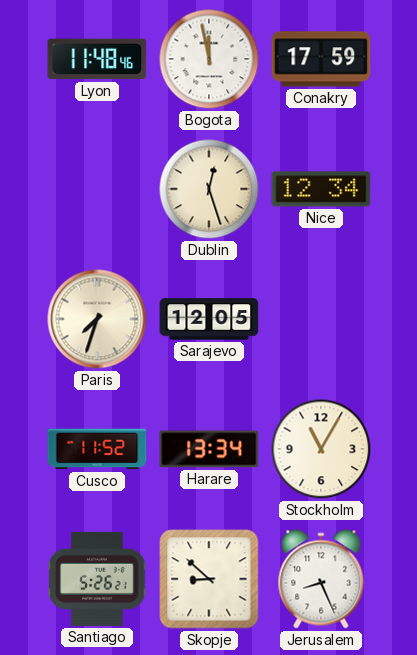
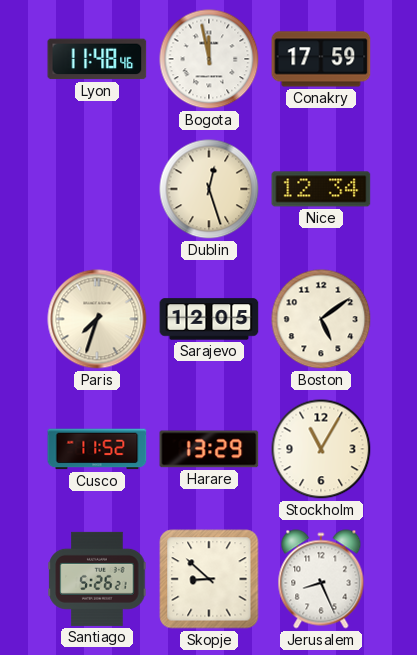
Boston: none -> 5:09
Harare: 13:34 -> 13:29
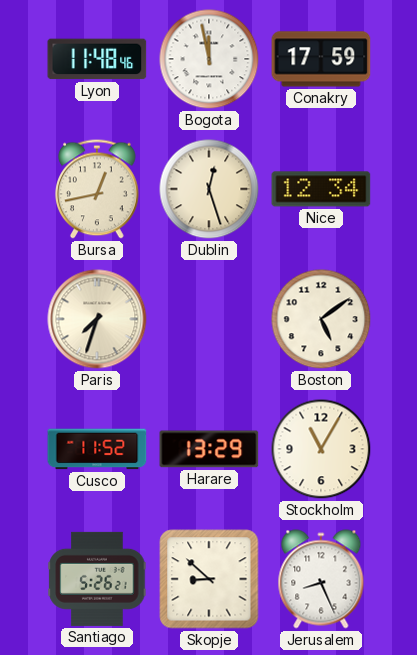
Bursa: none -> 12:43
Sarajevo: 12:05 -> none
